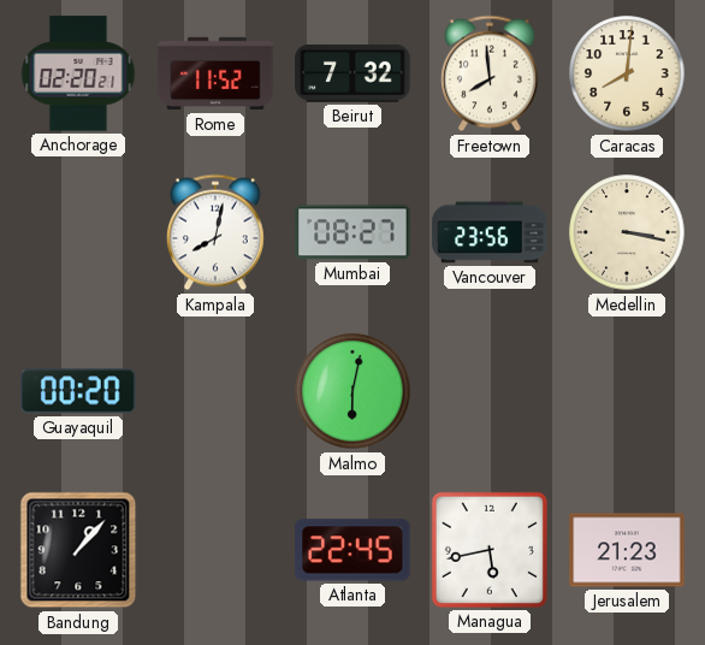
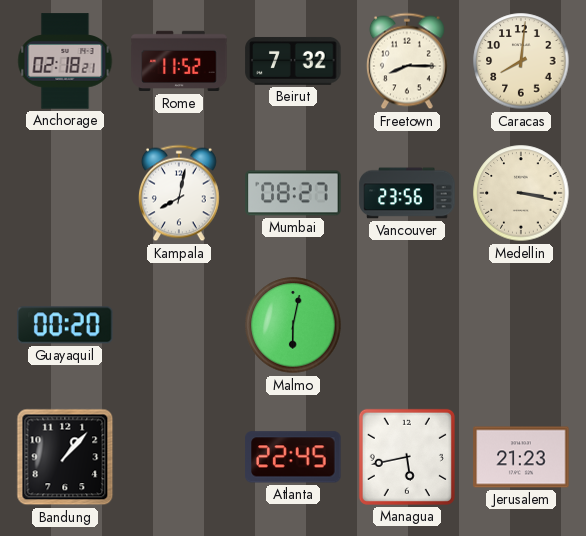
Anchorage: 02:20 -> 02:18
Freetown: 7:59 -> 8:15
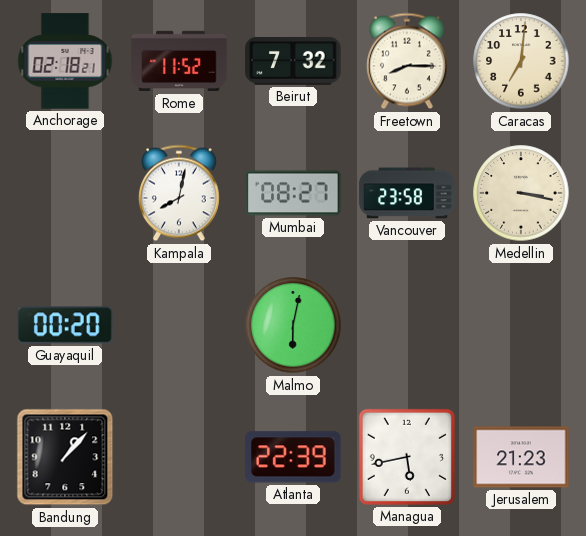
Caracas: 8:01 -> 7:01
Vancouver: 23:56 -> 23:58
Atlanta: 22:45 -> 22:39
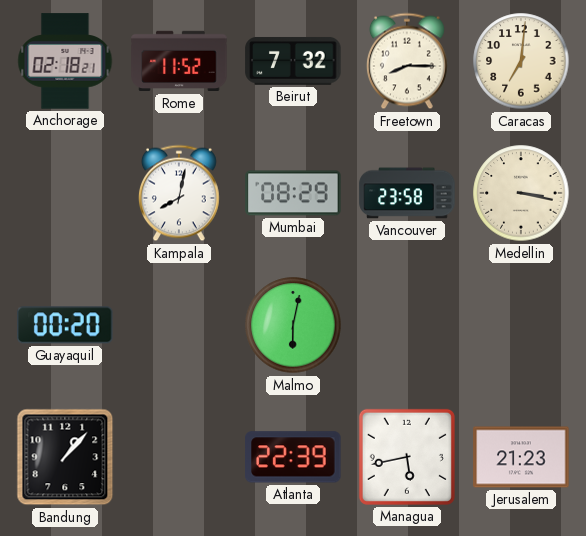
Mumbai: 08:27 -> 08:29
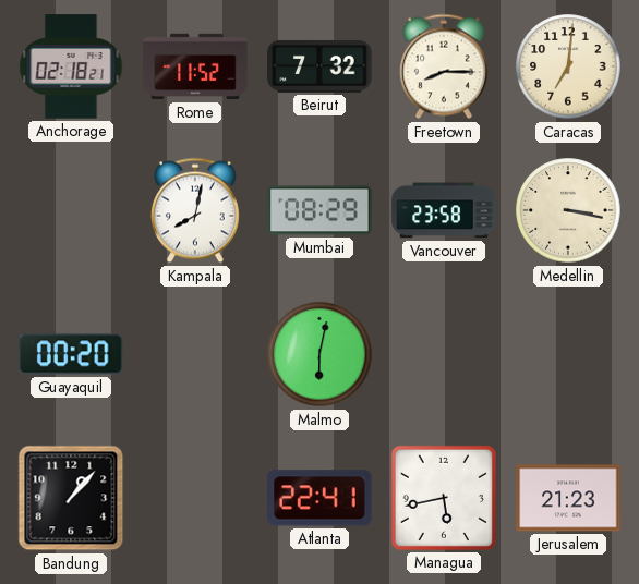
Atlanta: 22:39 -> 22:41
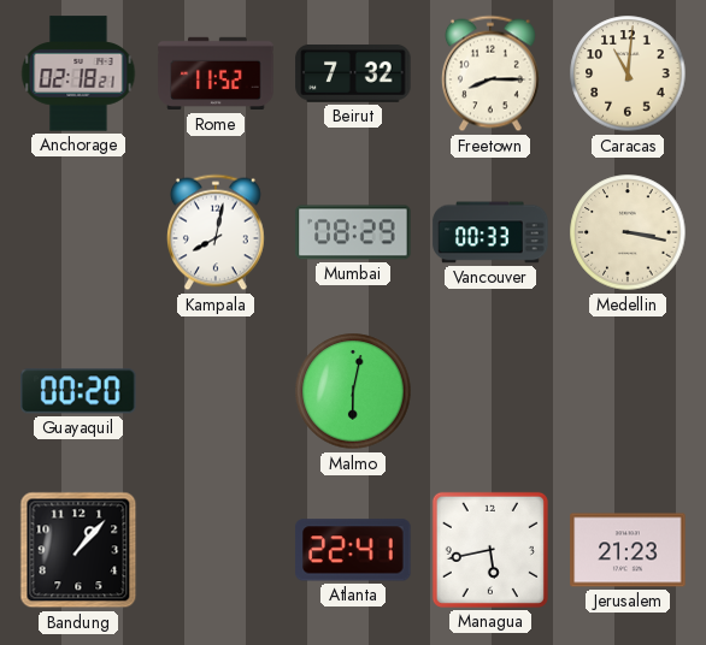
Caracas: 7:01 -> 11:01
Vancouver: 23:58 -> 00:33
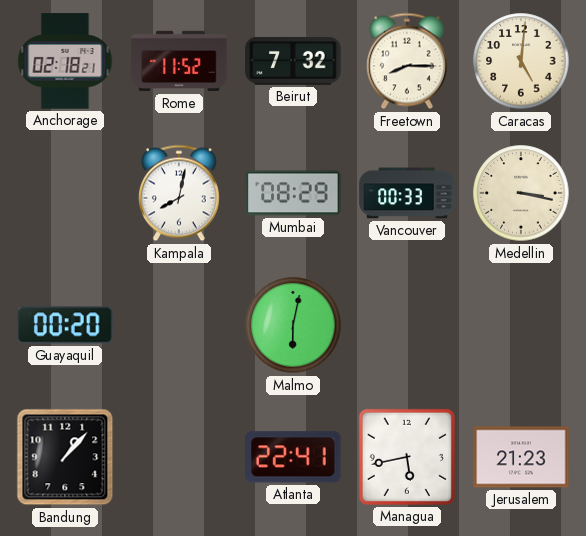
Caracas: 11:01 -> 5:01
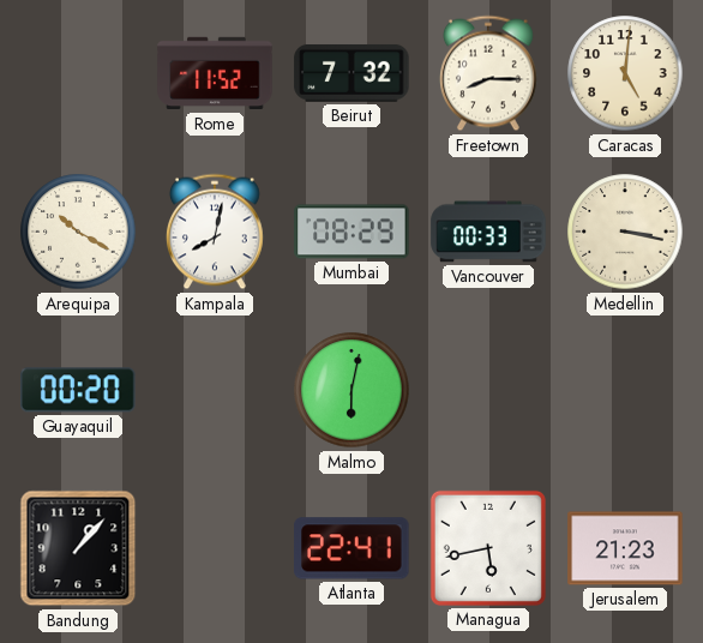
Anchorage: 02:18 -> none
Arequipa: none -> 10:20
